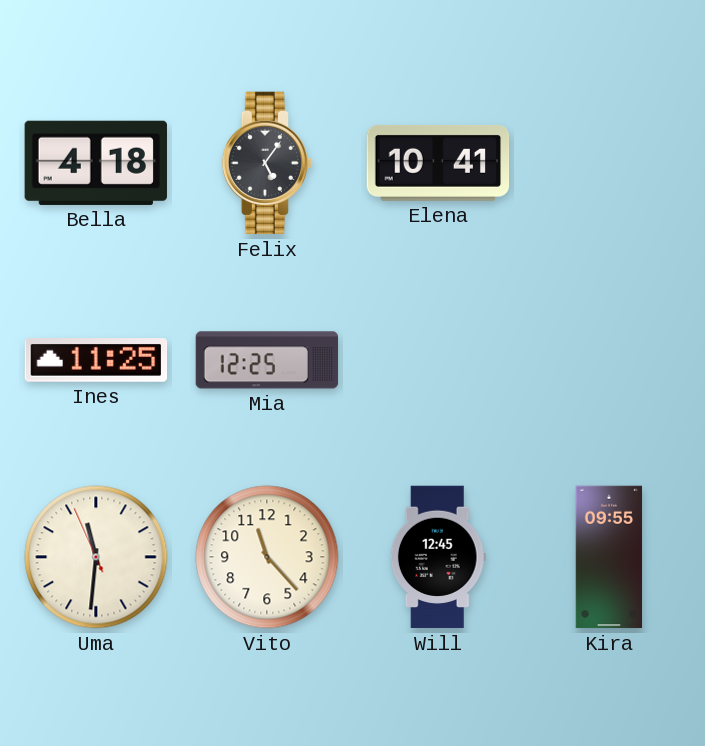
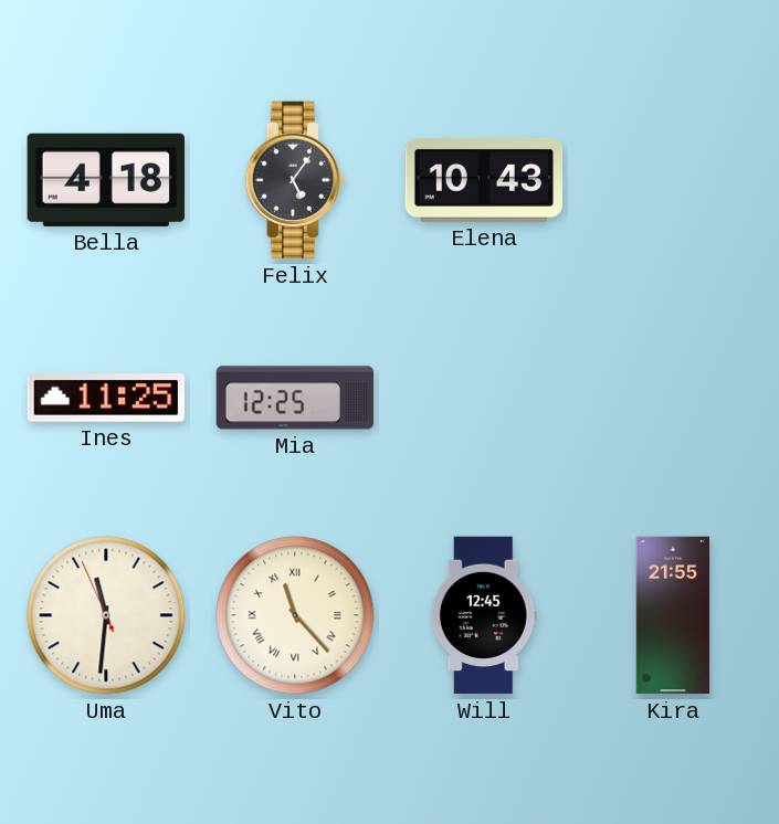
Elena: 10:41 -> 10:43
Vito numerals: Arabic -> Roman
Kira: 09:55 -> 21:55
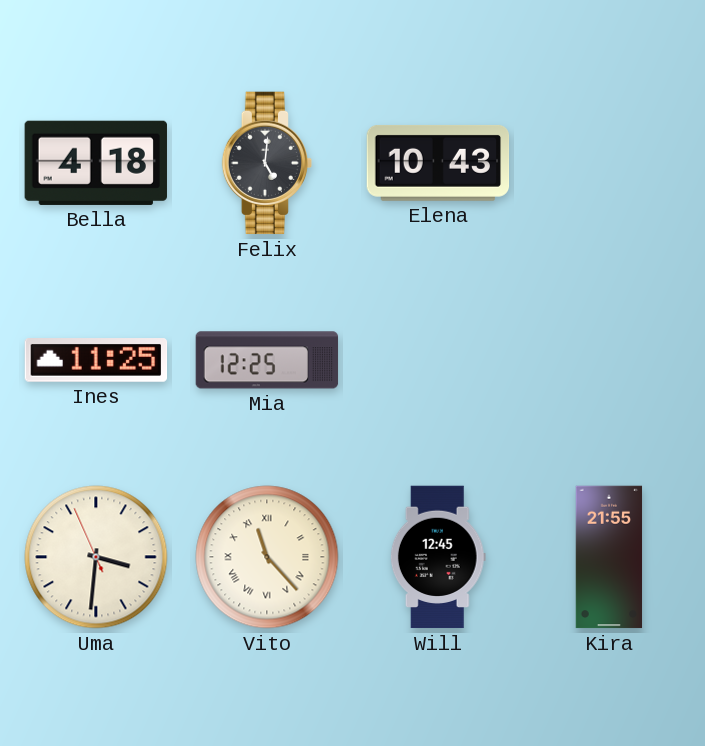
Felix: 5:06 -> 5:01
Uma: 11:30 -> 3:30
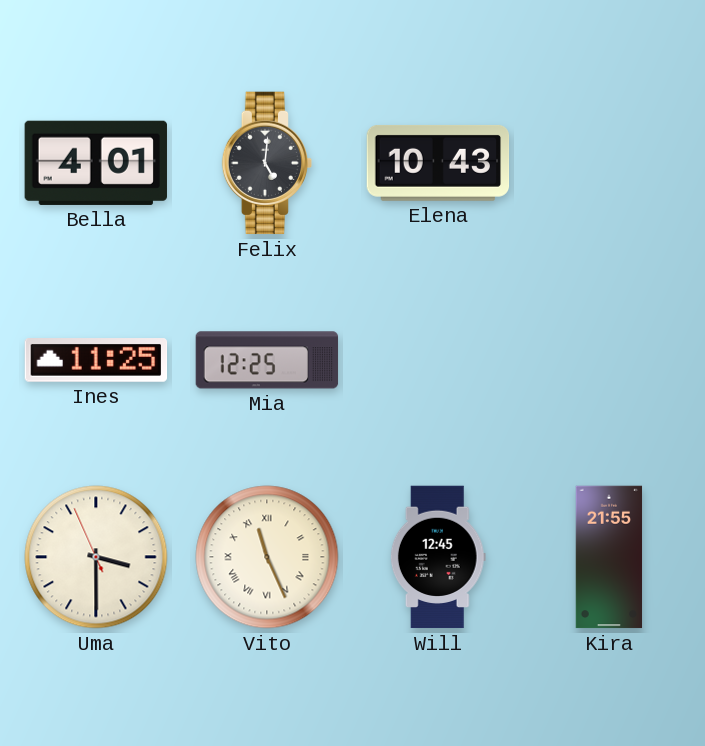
Bella: 4:18 -> 4:01
Uma: 3:30 -> 3:29
Vito: 11:23 -> 11:26
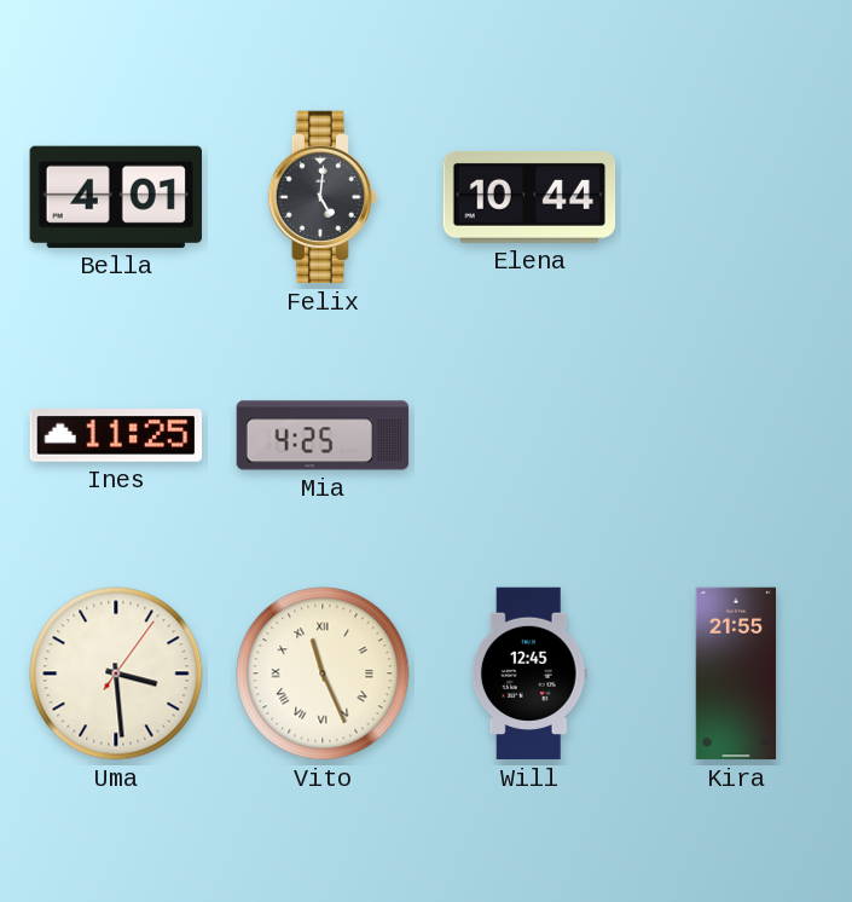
Elena: 10:43 -> 10:44
Mia: 12:25 -> 4:25
Uma: 3:29:56 -> 3:29:06
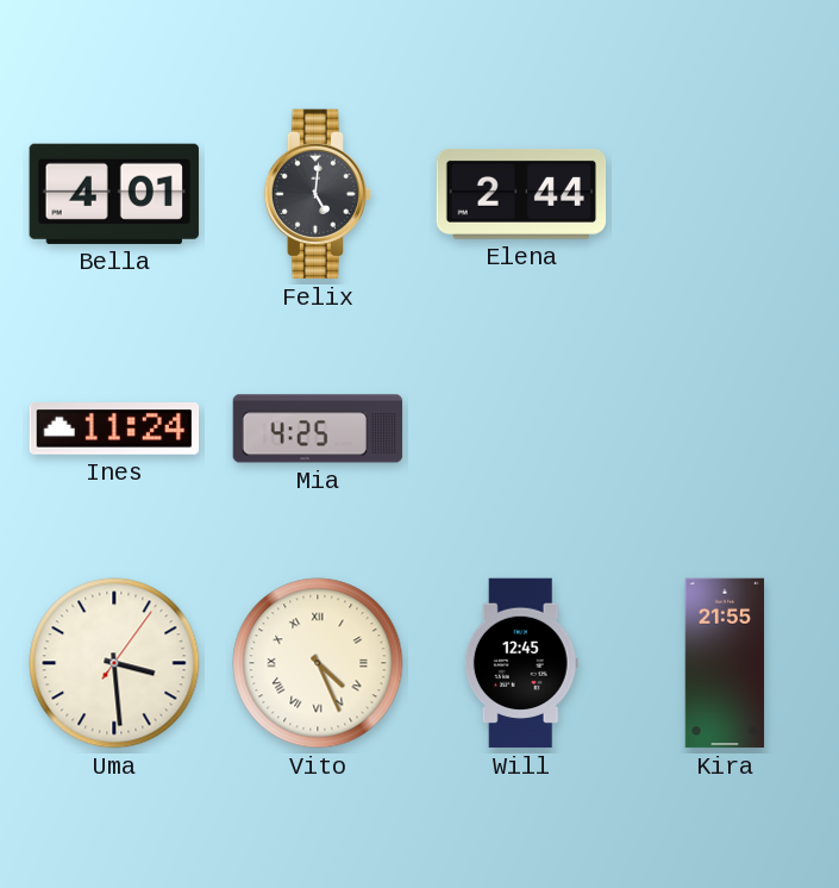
Elena: 10:44 -> 2:44
Ines: 11:25 -> 11:24
Vito: 11:26 -> 4:26
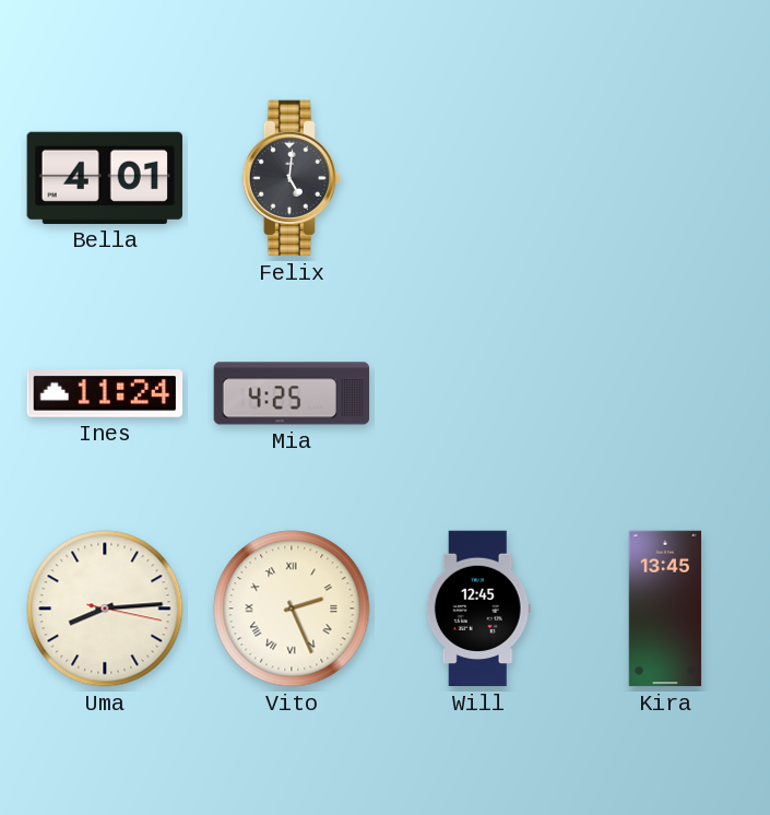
Elena: 2:44 -> none
Uma: 3:29 -> 8:14
Vito: 4:26 -> 2:26
Kira: 21:55 -> 13:45
